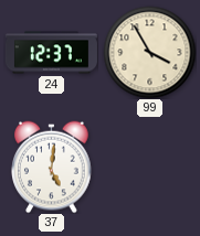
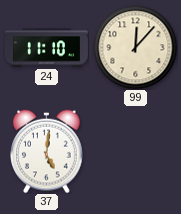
24: 12:37 -> 11:10
99: 3:55 -> 12:07
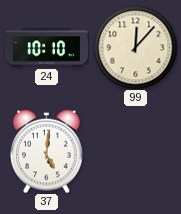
24: 11:10 -> 10:10
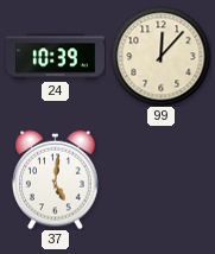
24: 10:10 -> 10:39
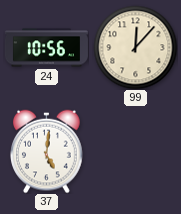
24: 10:39 -> 10:56
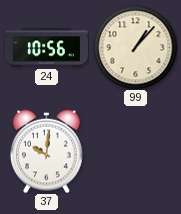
99: 12:07 -> 1:07
37: 5:01 -> 10:01
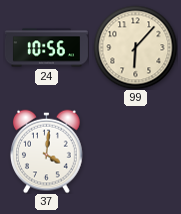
99: 1:07 -> 6:07
37: 10:01 -> 4:01
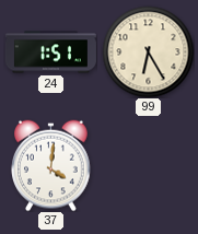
24: 10:56 -> 1:51
99: 6:07 -> 6:25
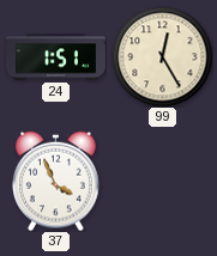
99: 6:25 -> 12:25
37: 4:01 -> 3:56
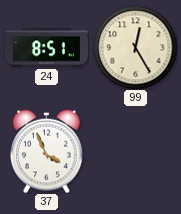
24: 1:51 -> 8:51
